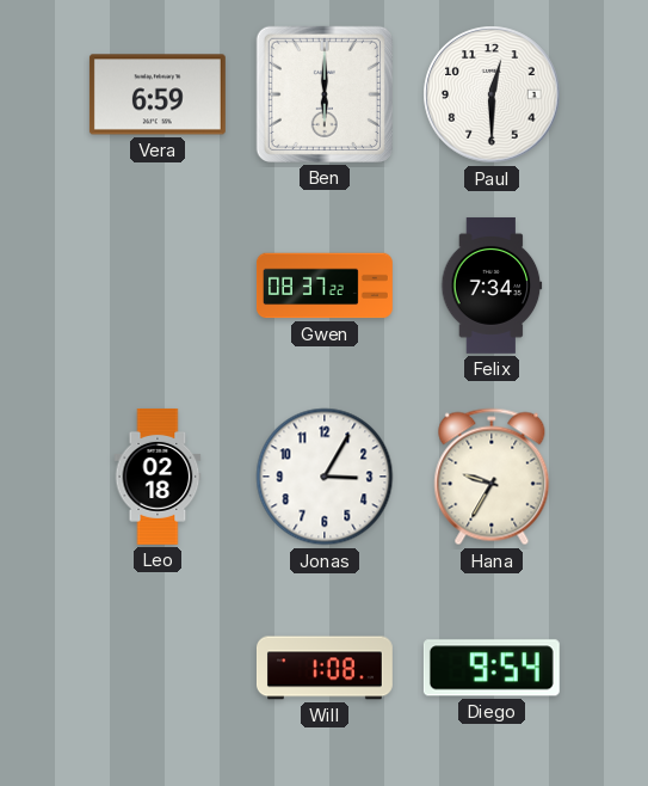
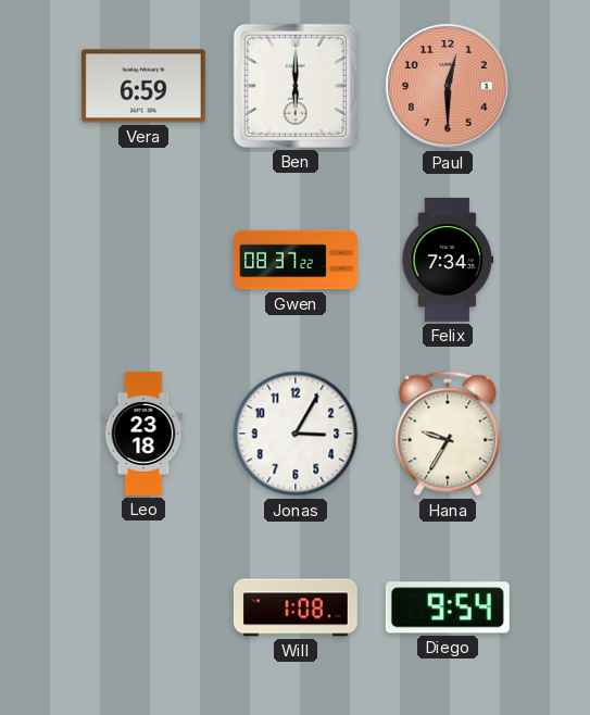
Paul dial: white -> salmon
Leo: 02:18 -> 23:18
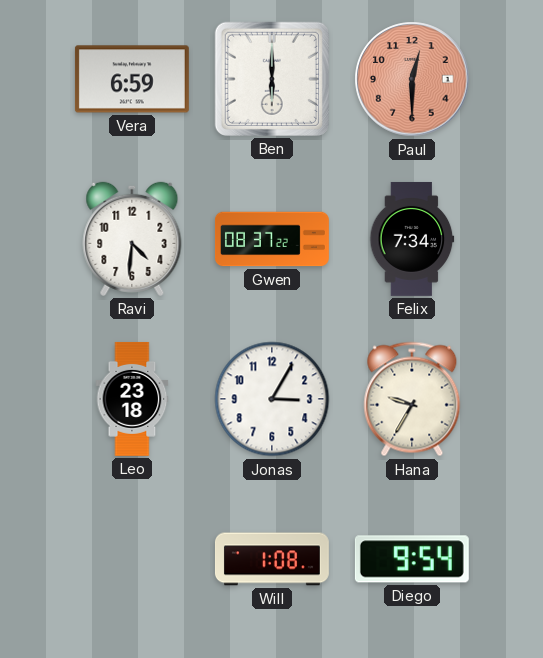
Ravi: none -> 4:31
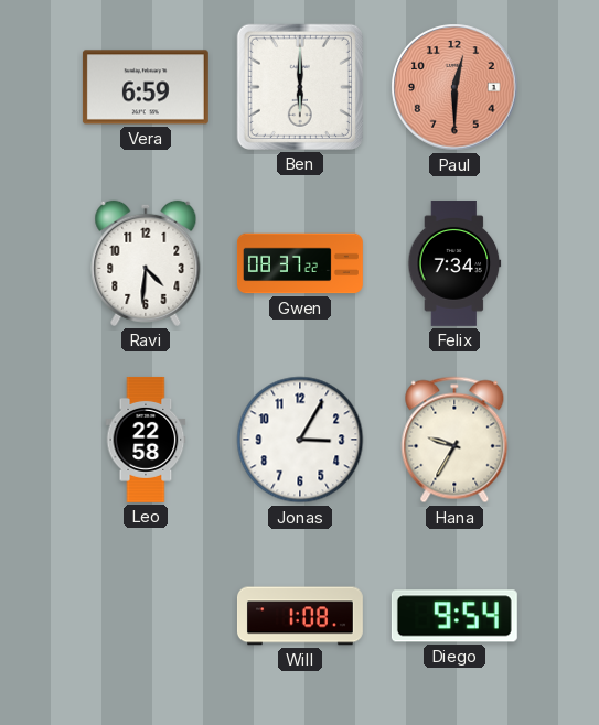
Leo: 23:18 -> 22:58
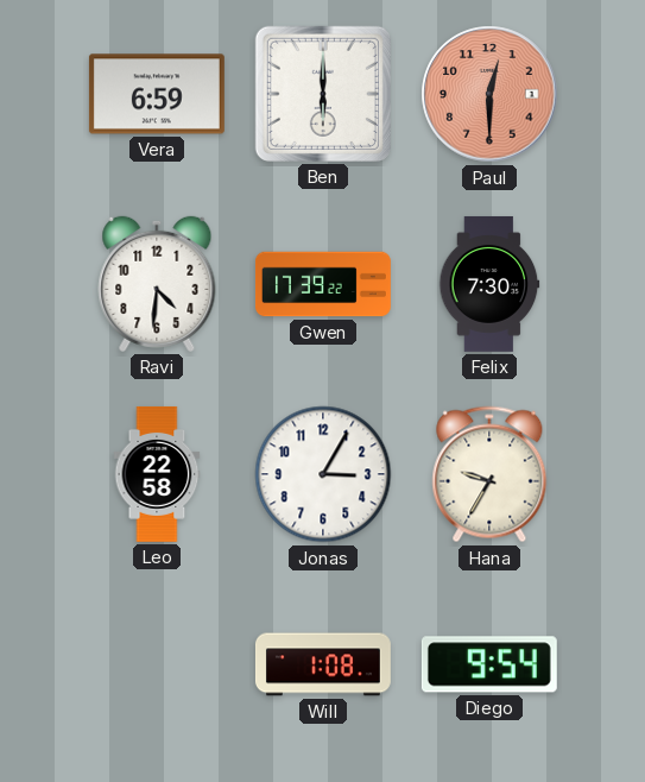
Gwen: 08:37 -> 17:39
Felix: 7:34 -> 7:30
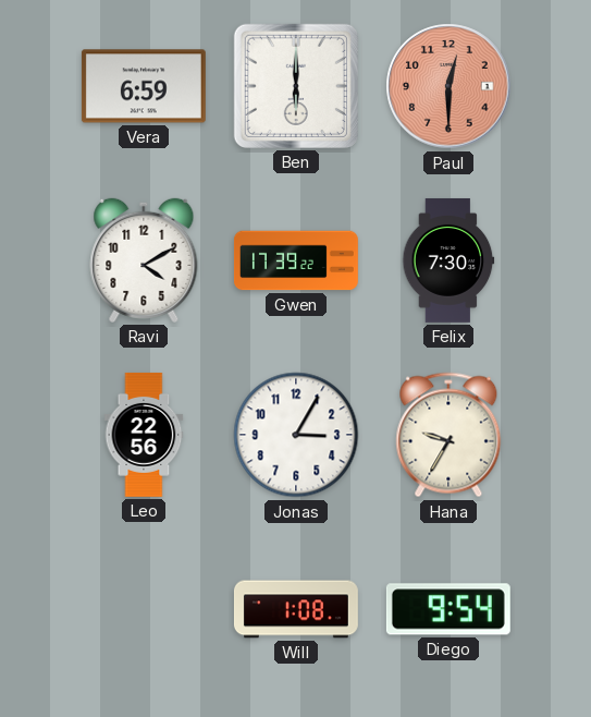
Ravi: 4:31 -> 4:10
Leo: 22:58 -> 22:56
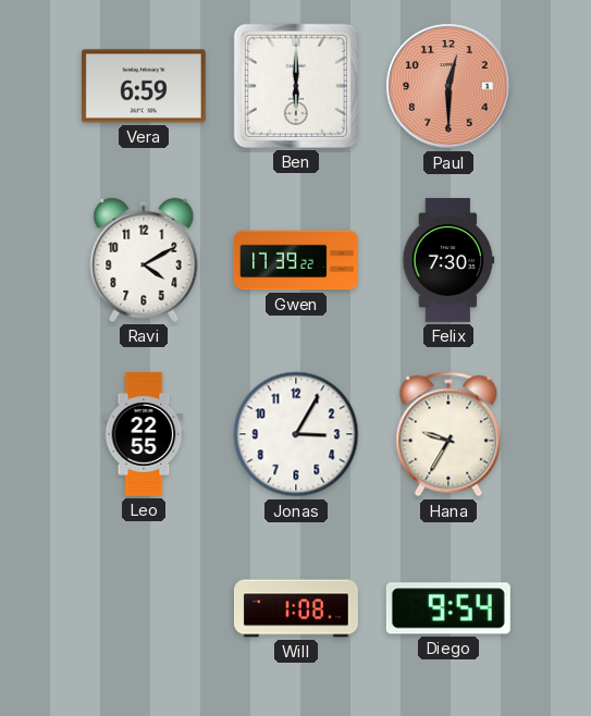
Leo: 22:56 -> 22:55
